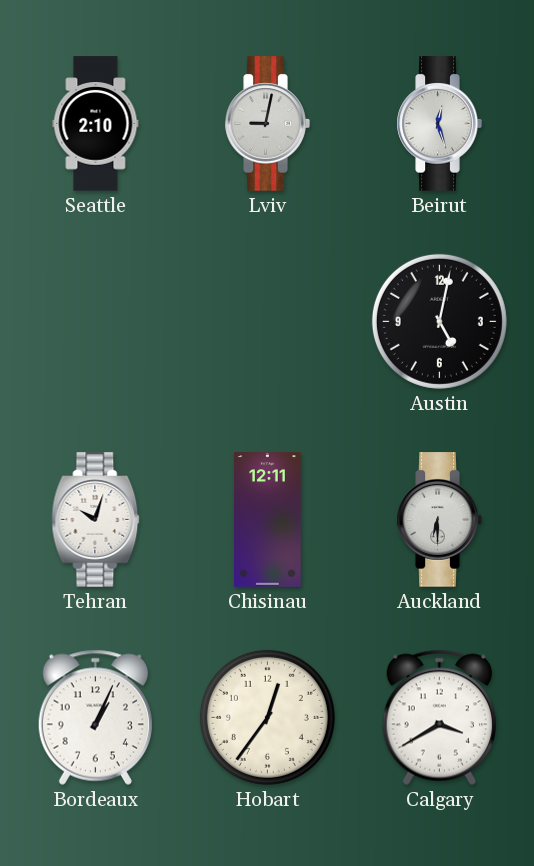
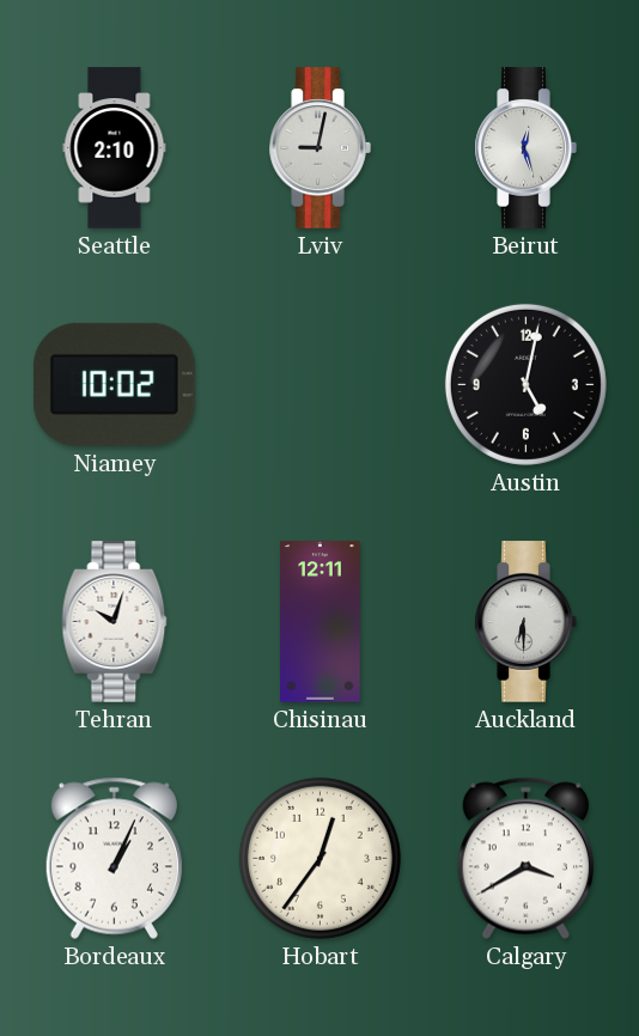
Niamey: none -> 10:02
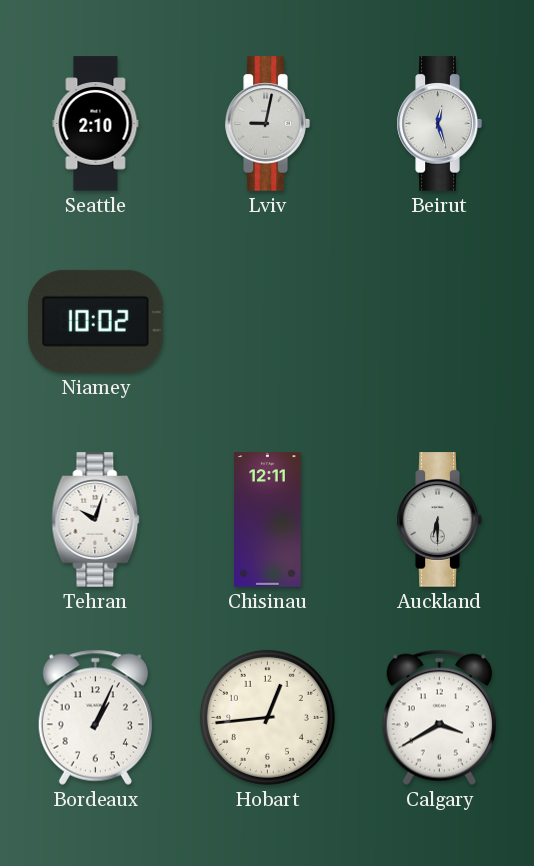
Austin: 5:02 -> none
Hobart: 12:36 -> 12:44
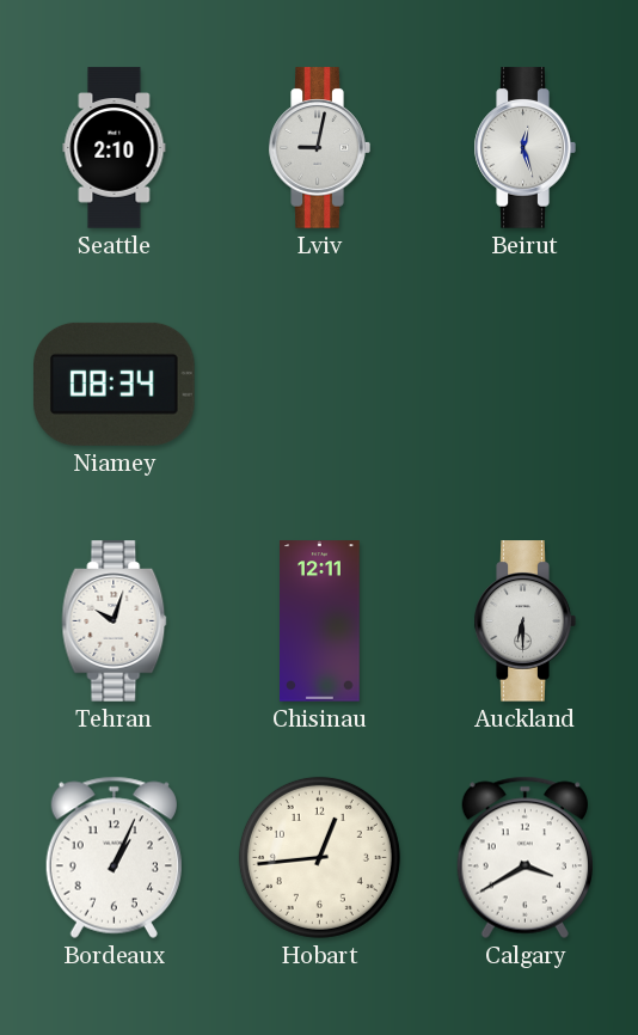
Niamey: 10:02 -> 08:34
